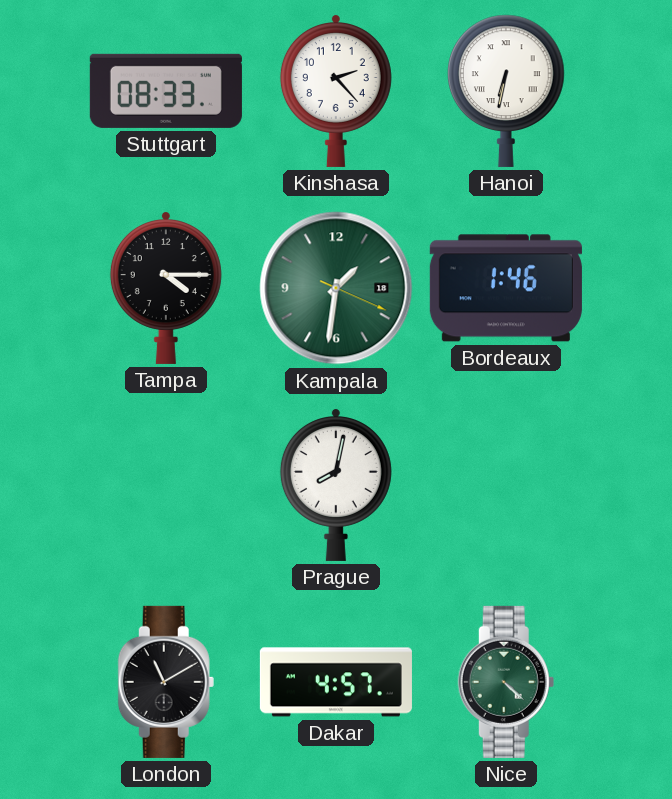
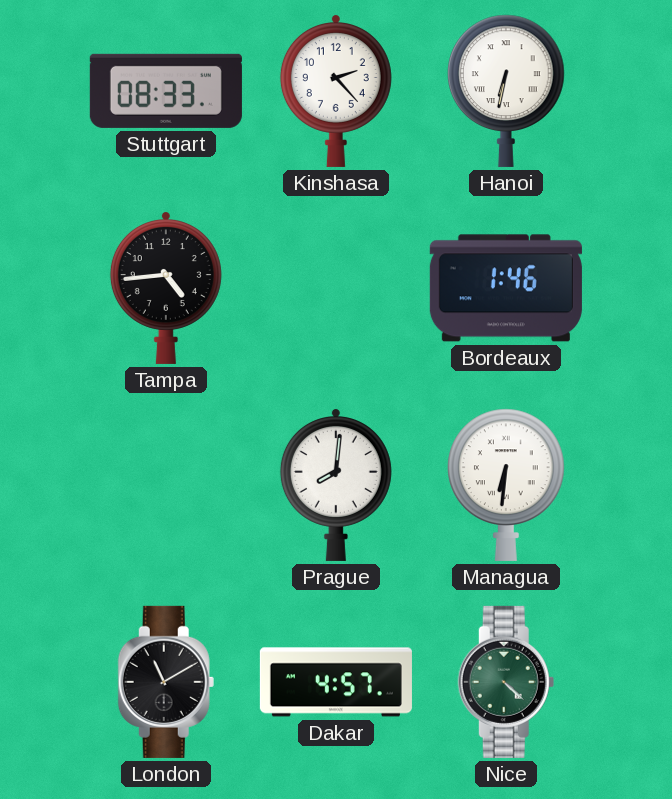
Tampa: 4:15 -> 4:44
Kampala: 1:31 -> none
Prague: 8:02 -> 8:01
Managua: none -> 6:31
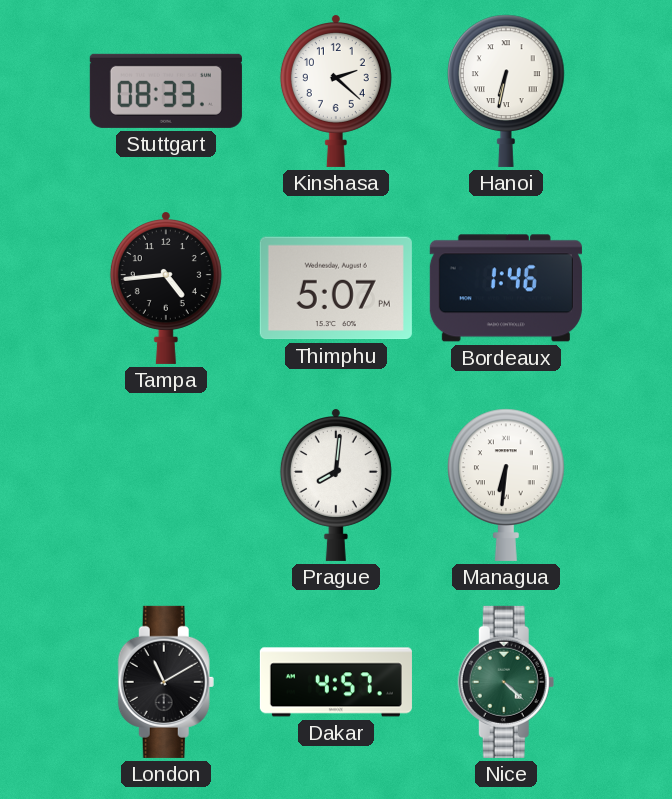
Kinshasa: 2:23 -> 2:22
Thimphu: none -> 5:07
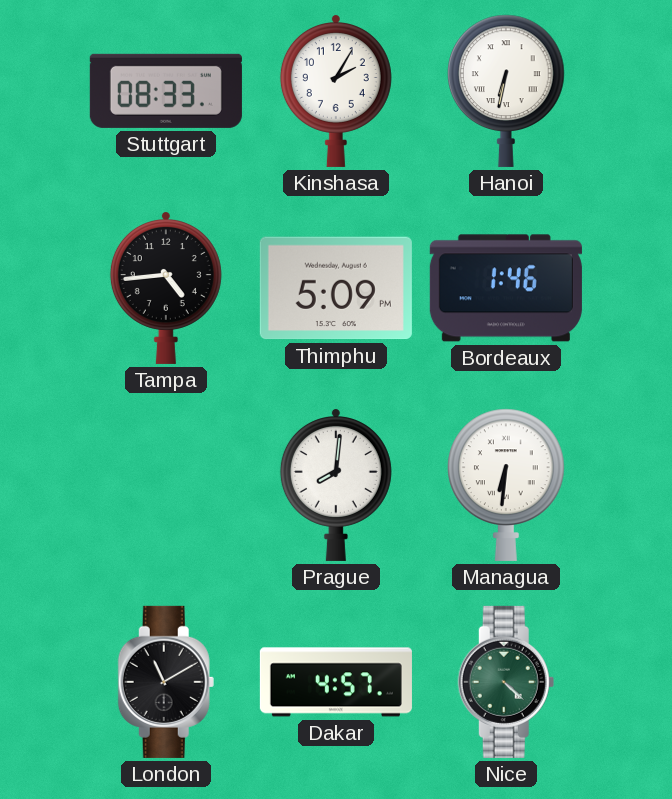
Kinshasa: 2:22 -> 2:05
Thimphu: 5:07 -> 5:09
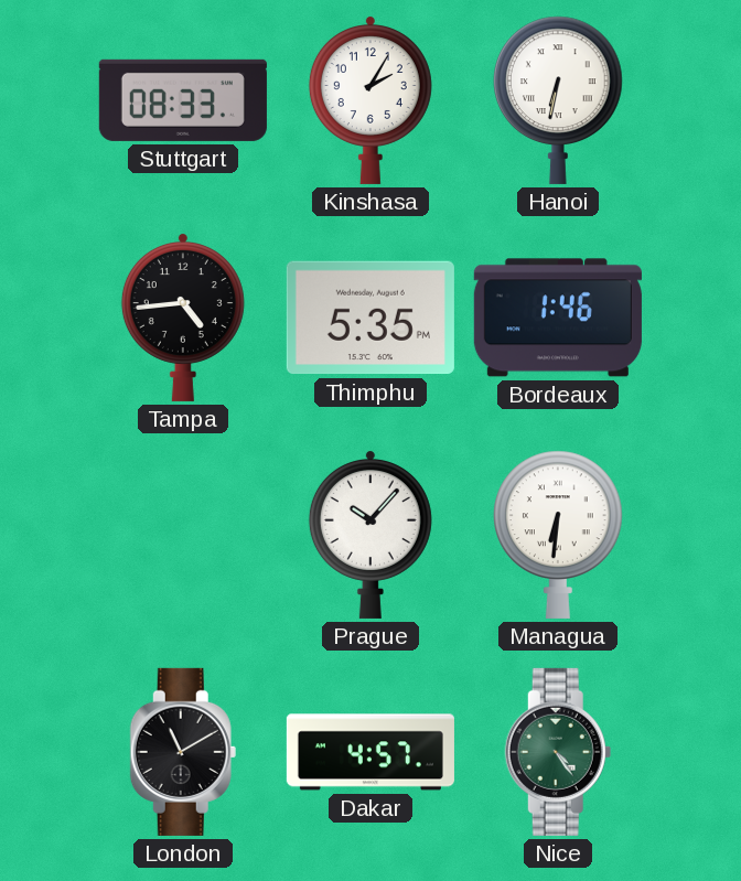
Thimphu: 5:09 -> 5:35
Prague: 8:01 -> 10:07
Nice: 4:22 -> 4:24
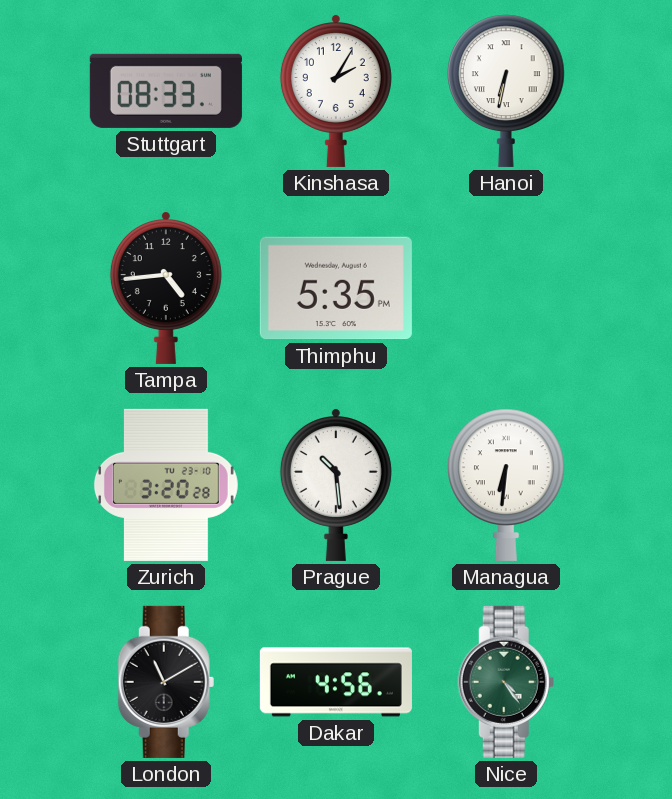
Bordeaux: 1:46 -> none
Zurich: none -> 3:20
Prague: 10:07 -> 10:29
Dakar: 4:57 -> 4:56
